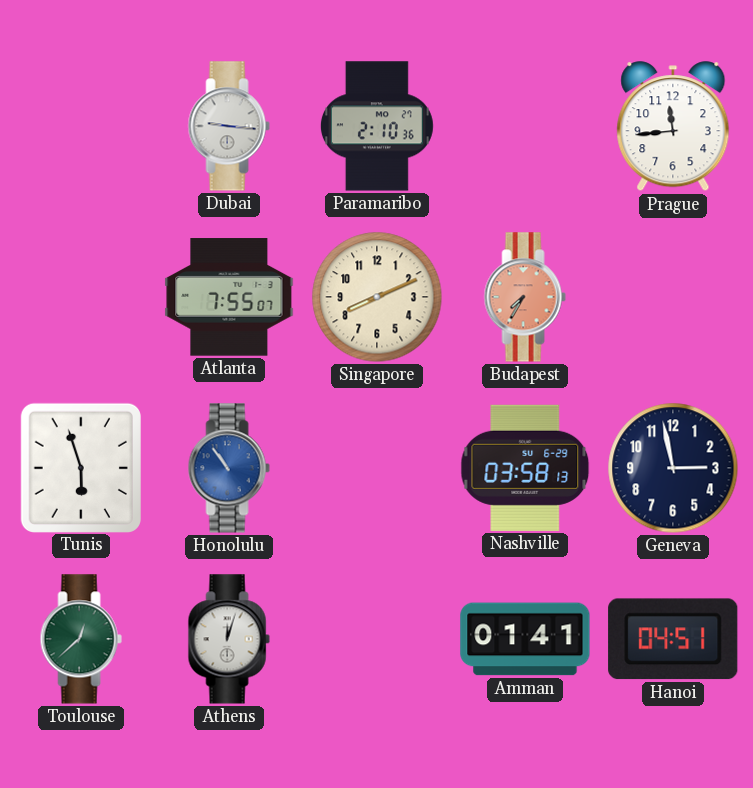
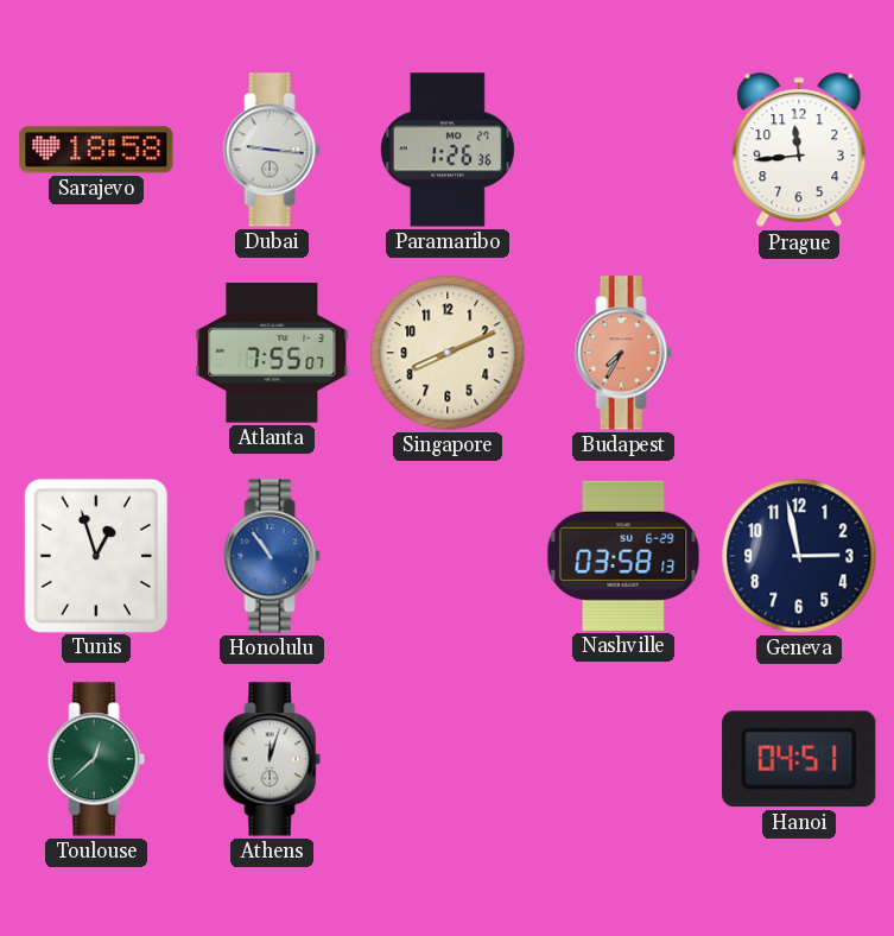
Sarajevo: none -> 18:58
Paramaribo: 2:10 -> 1:26
Tunis: 5:57 -> 12:57
Amman: 01:41 -> none
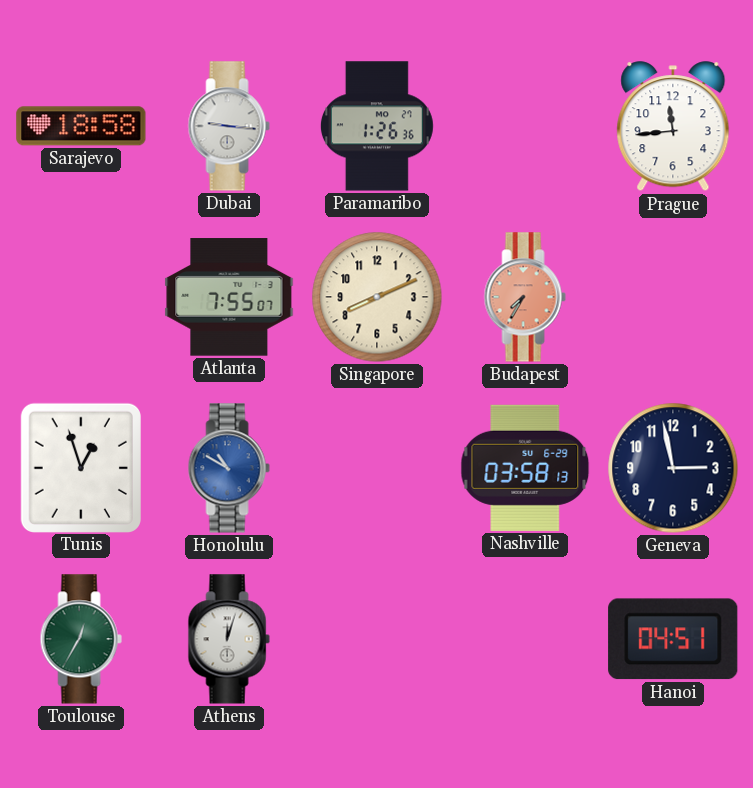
Honolulu: 10:54 -> 10:50
Toulouse: 12:38 -> 12:35
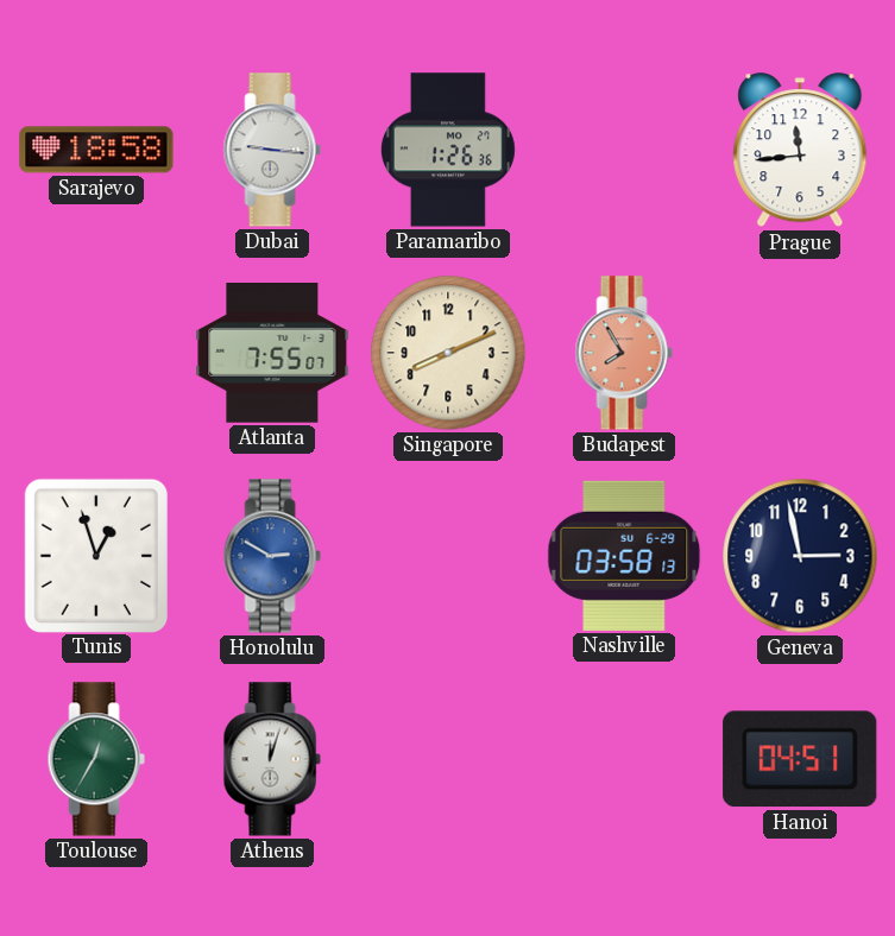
Budapest: 7:35 -> 7:55
Honolulu: 10:50 -> 2:50
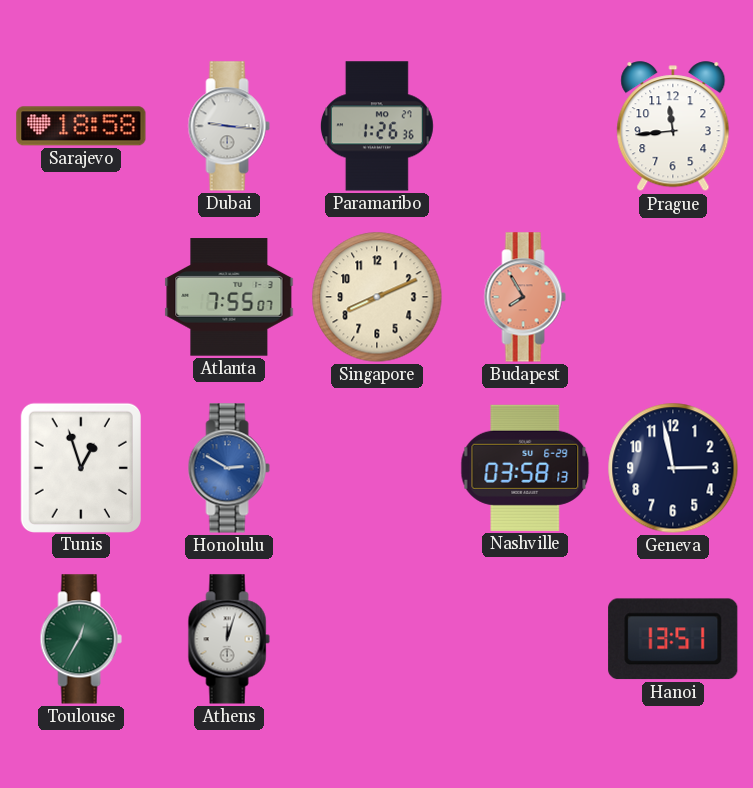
Hanoi: 04:51 -> 13:51
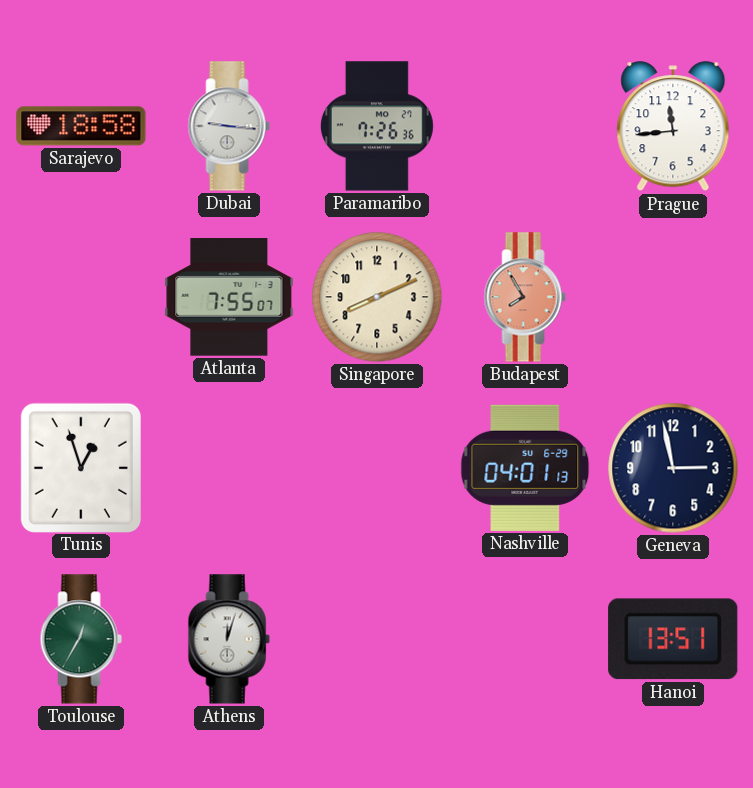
Paramaribo: 1:26 -> 7:26
Honolulu: 2:50 -> none
Nashville: 03:58 -> 04:01
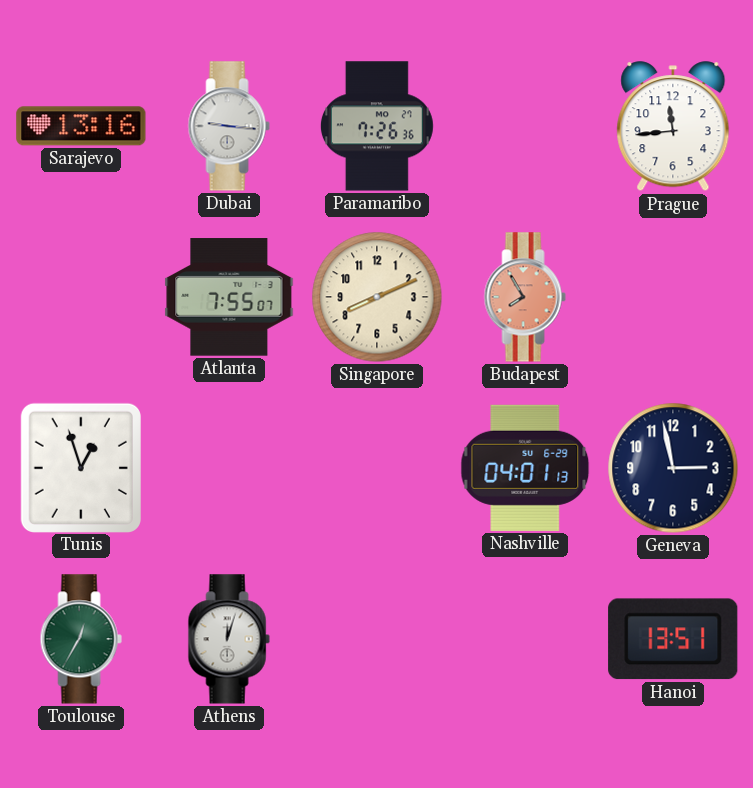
Sarajevo: 18:58 -> 13:16
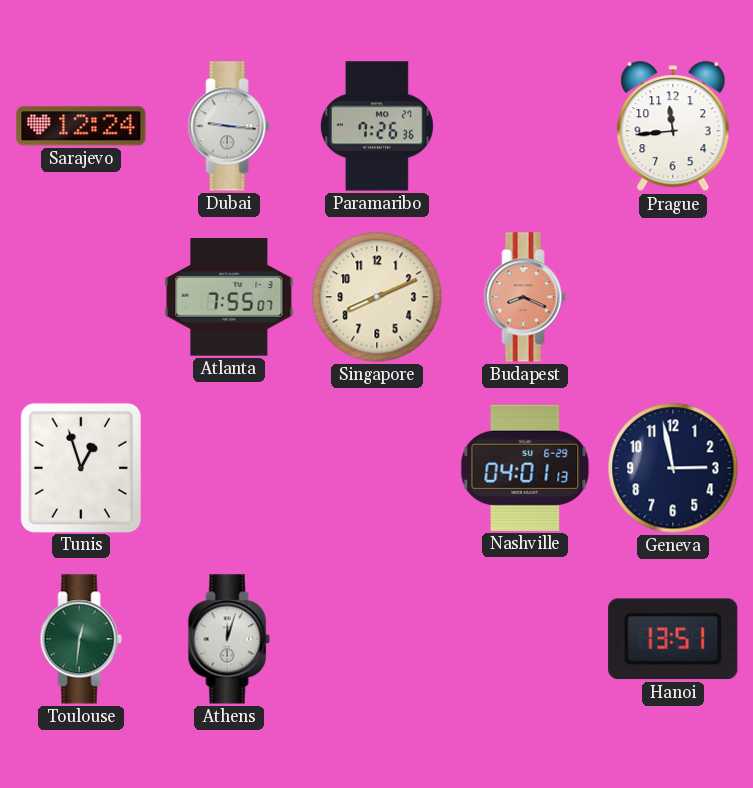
Sarajevo: 13:16 -> 12:24
Budapest: 7:55 -> 8:19
Toulouse: 12:35 -> 12:31
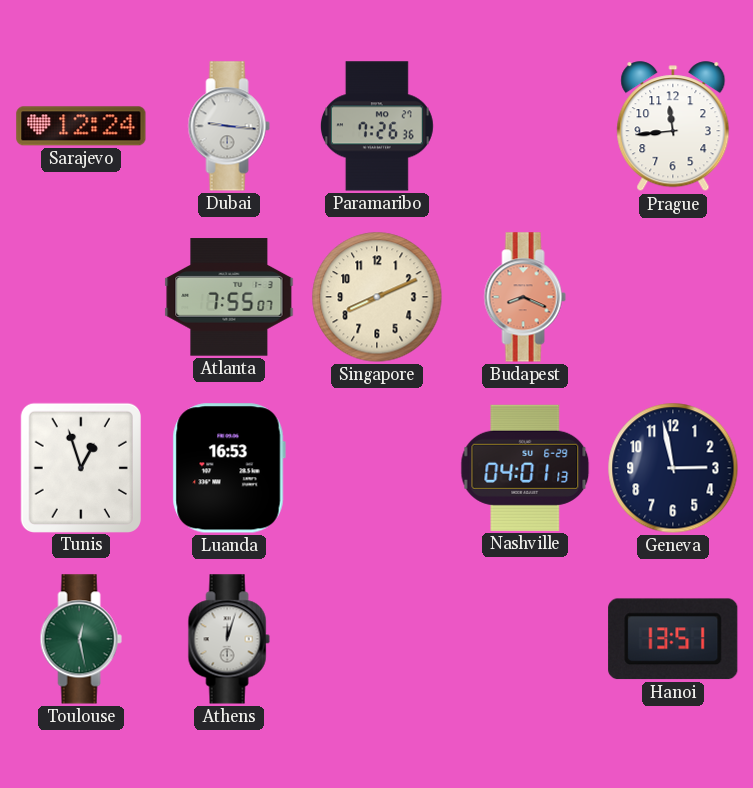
Luanda: none -> 16:53
Toulouse: 12:31 -> 12:28
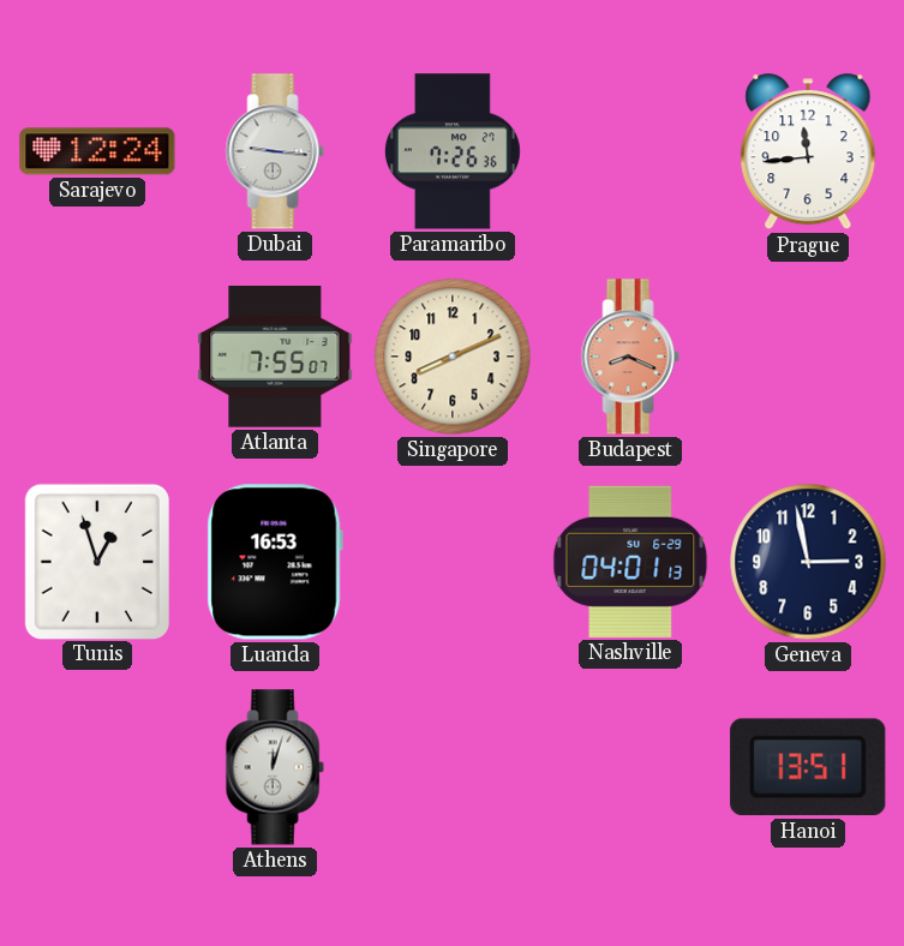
Toulouse: 12:28 -> none
